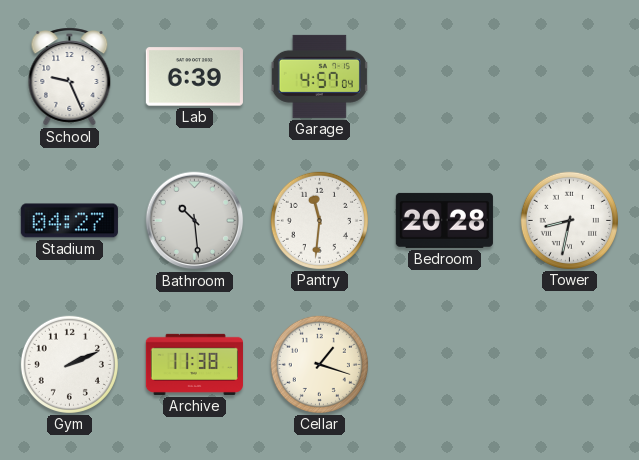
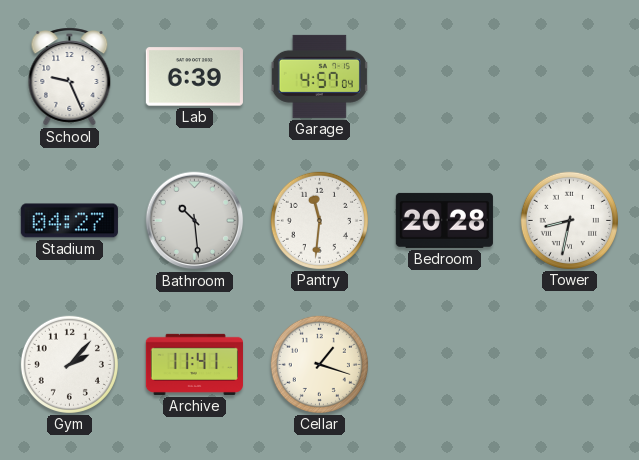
Gym: 2:11 -> 2:07
Archive: 11:38 -> 11:41
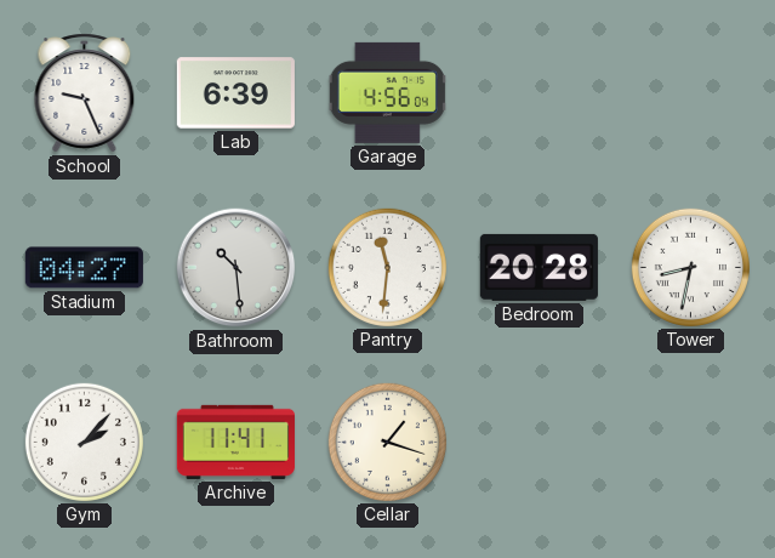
Garage: 4:57 -> 4:56
